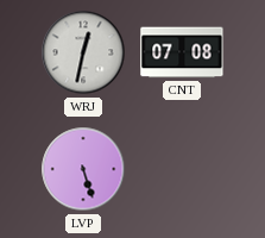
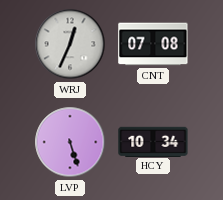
WRJ: 12:32 -> 12:34
HCY: none -> 10:34
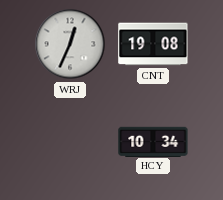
CNT: 07:08 -> 19:08
LVP: 5:27 -> none
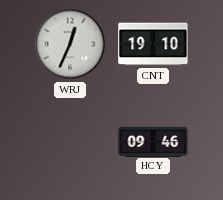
CNT: 19:08 -> 19:10
HCY: 10:34 -> 09:46
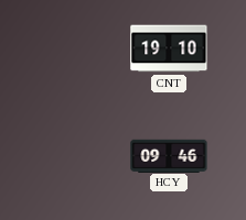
WRJ: 12:34 -> none
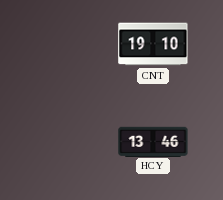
HCY: 09:46 -> 13:46
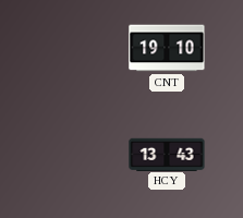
HCY: 13:46 -> 13:43
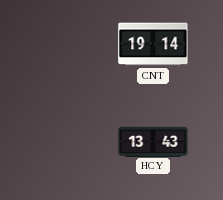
CNT: 19:10 -> 19:14
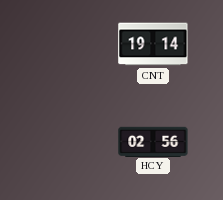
HCY: 13:43 -> 02:56
